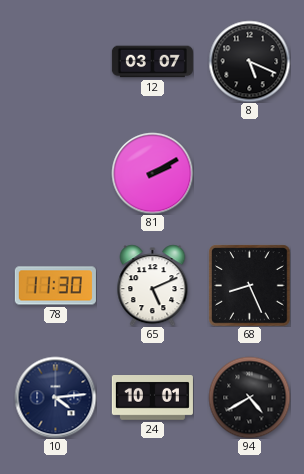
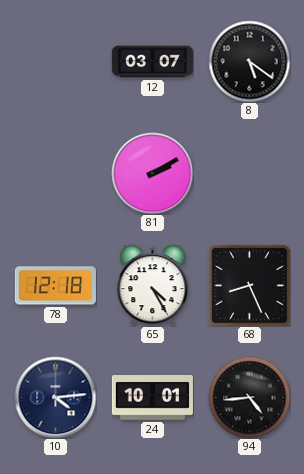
8: 5:19 -> 5:21
78: 11:30 -> 12:18
65: 5:11 -> 4:25
94: 4:40 -> 4:44
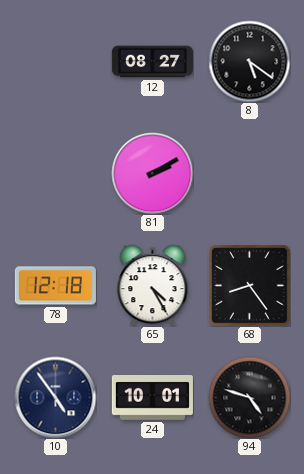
12: 03:07 -> 08:27
68: 8:26 -> 8:24
10: 4:14 -> 4:54
94: 4:44 -> 4:48
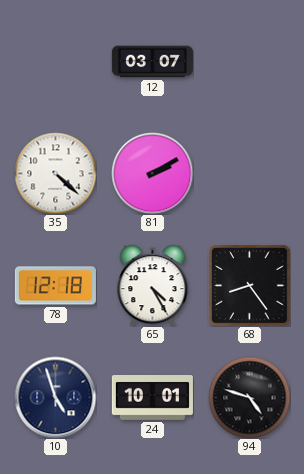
12: 08:27 -> 03:07
8: 5:21 -> none
35: none -> 4:22
10: 4:54 -> 4:57
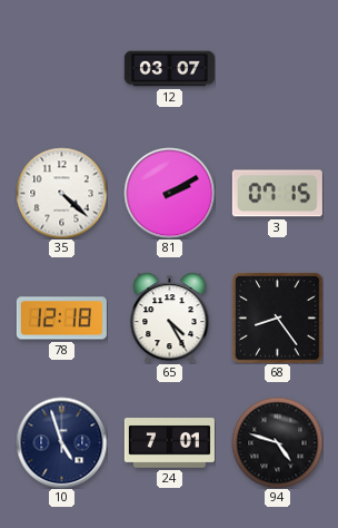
3: none -> 07:15
24: 10:01 -> 7:01
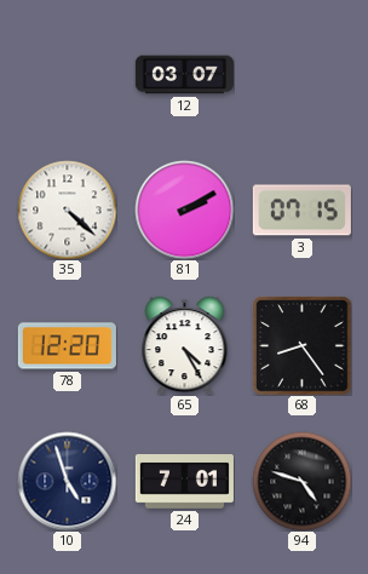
78: 12:18 -> 12:20
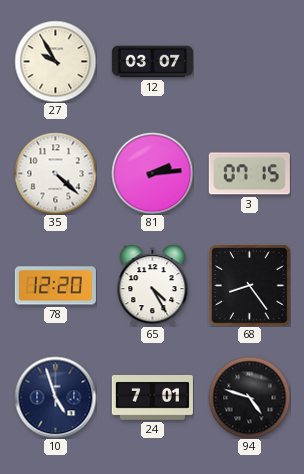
27: none -> 9:55
81: 2:10 -> 2:14
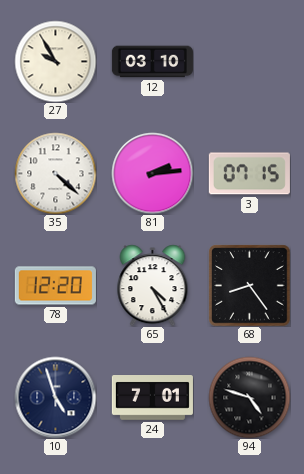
12: 03:07 -> 03:10
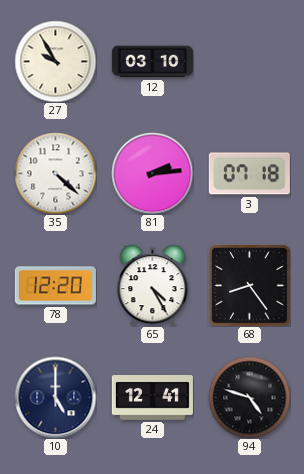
3: 07:15 -> 07:18
10: 4:57 -> 5:00
24: 7:01 -> 12:41
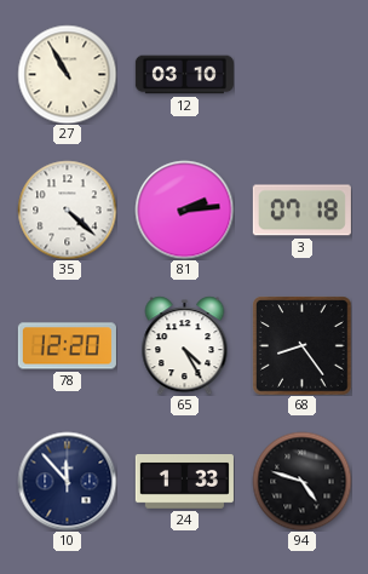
27: 9:55 -> 10:55
10: 5:00 -> 11:53
24: 12:41 -> 1:33
